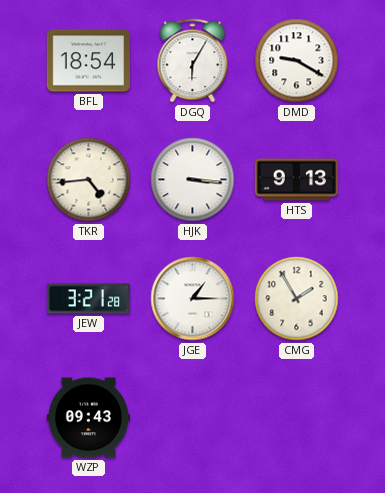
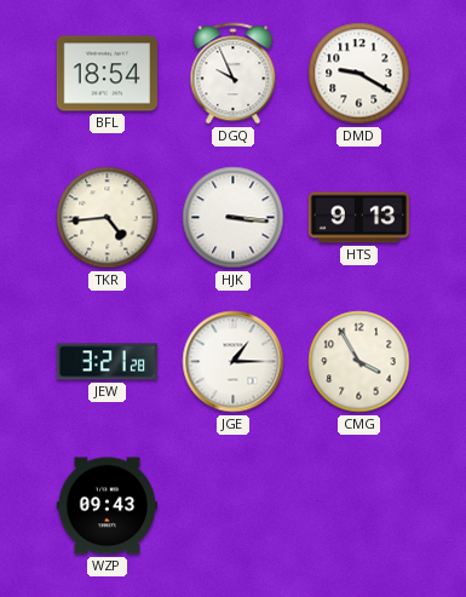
DGQ: 6:05 -> 9:56
CMG: 1:55 -> 3:55
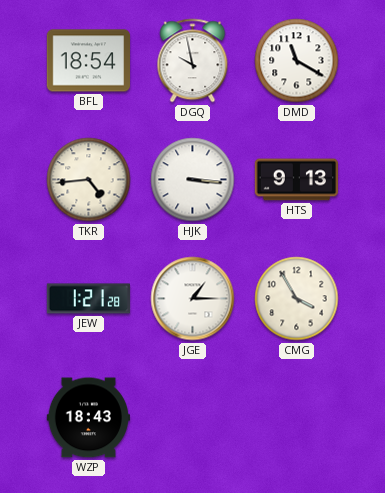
DGQ: 9:56 -> 9:58
DMD: 9:20 -> 11:20
JEW: 3:21 -> 1:21
WZP: 09:43 -> 18:43
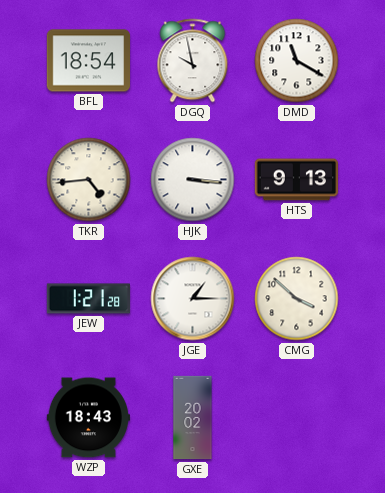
CMG: 3:55 -> 3:52
GXE: none -> 20:02
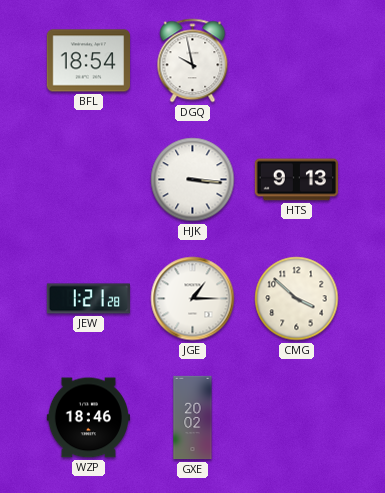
DMD: 11:20 -> none
TKR: 4:44 -> none
WZP: 18:43 -> 18:46
